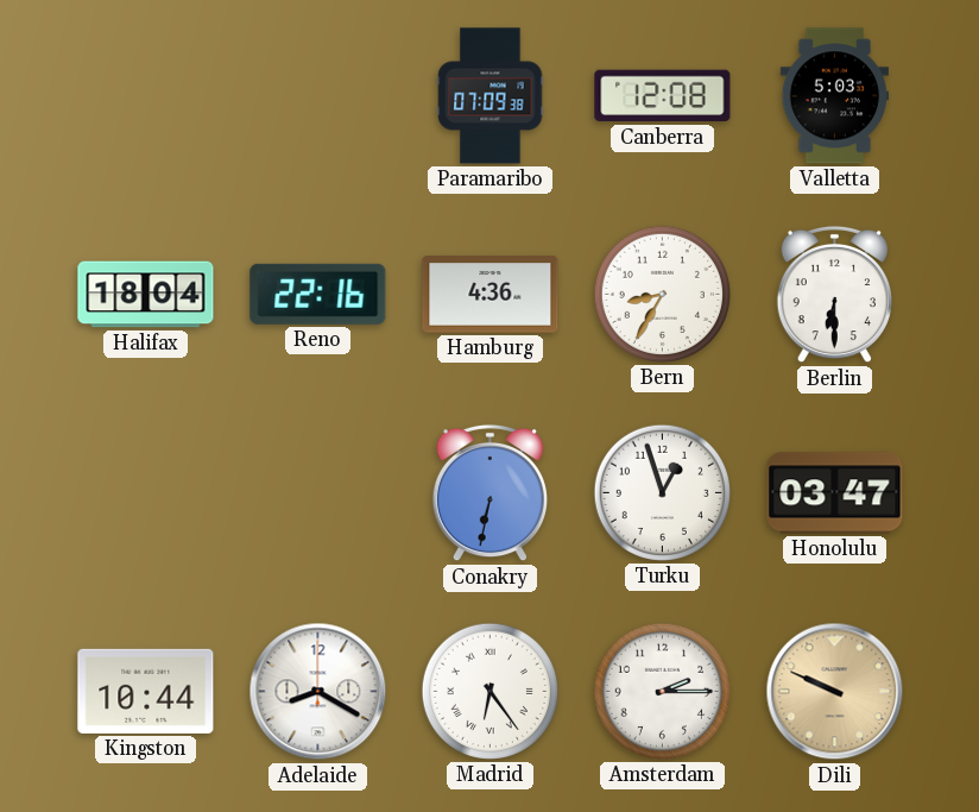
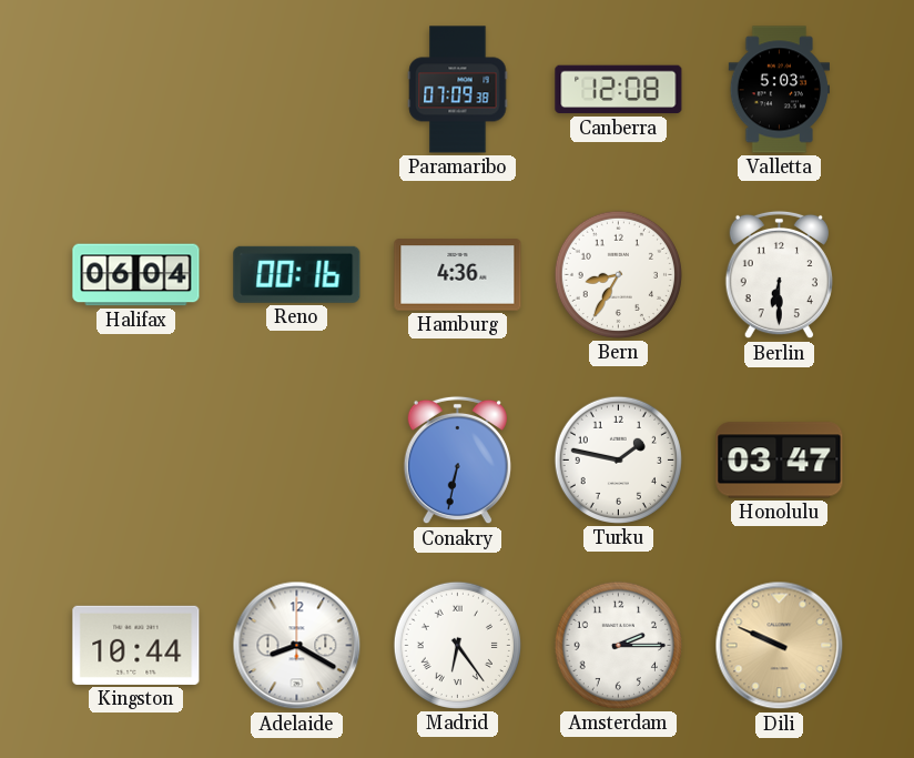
Halifax: 18:04 -> 06:04
Reno: 22:16 -> 00:16
Turku: 12:57 -> 1:47
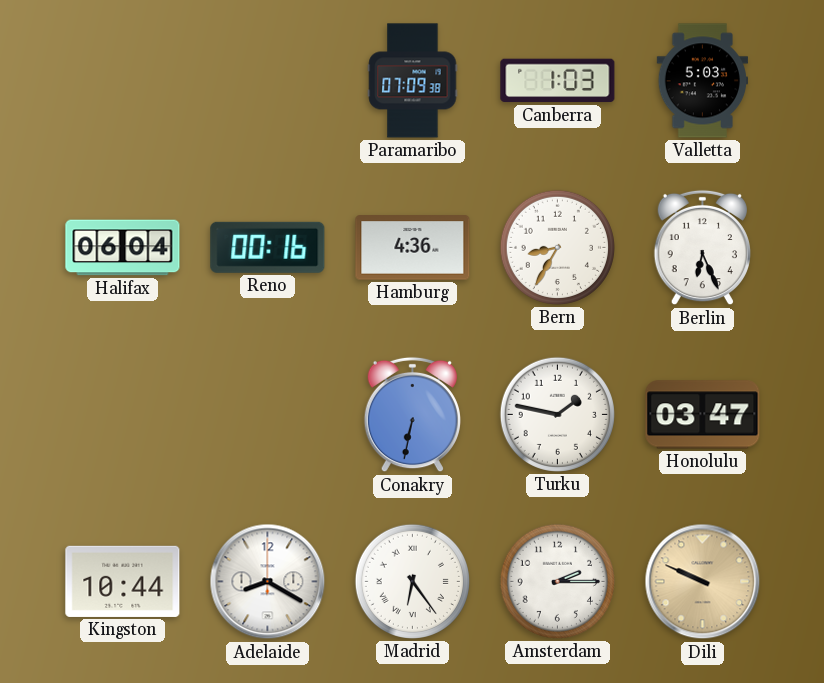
Canberra: 12:08 -> 1:03
Berlin: 6:30 -> 6:26
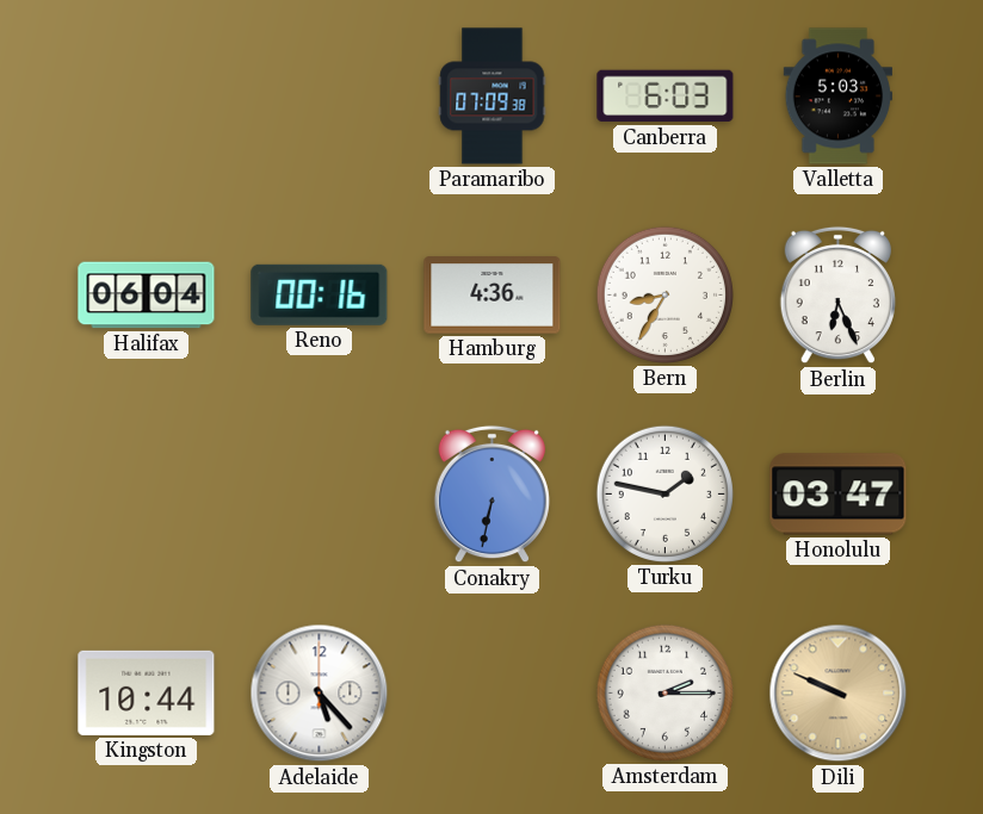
Canberra: 1:03 -> 6:03
Adelaide: 8:20 -> 5:23
Madrid: 6:24 -> none
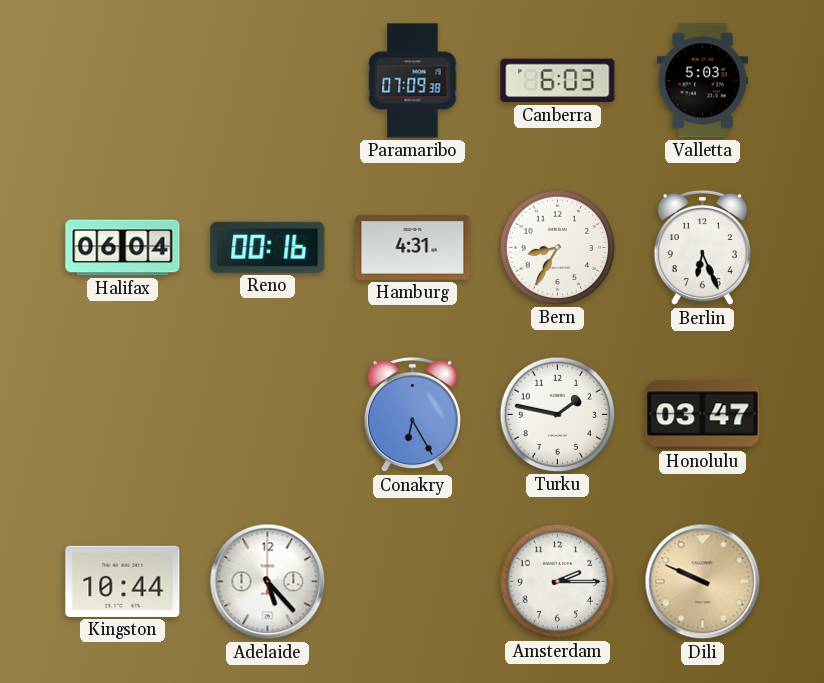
Hamburg: 4:36 -> 4:31
Conakry: 6:32 -> 6:25
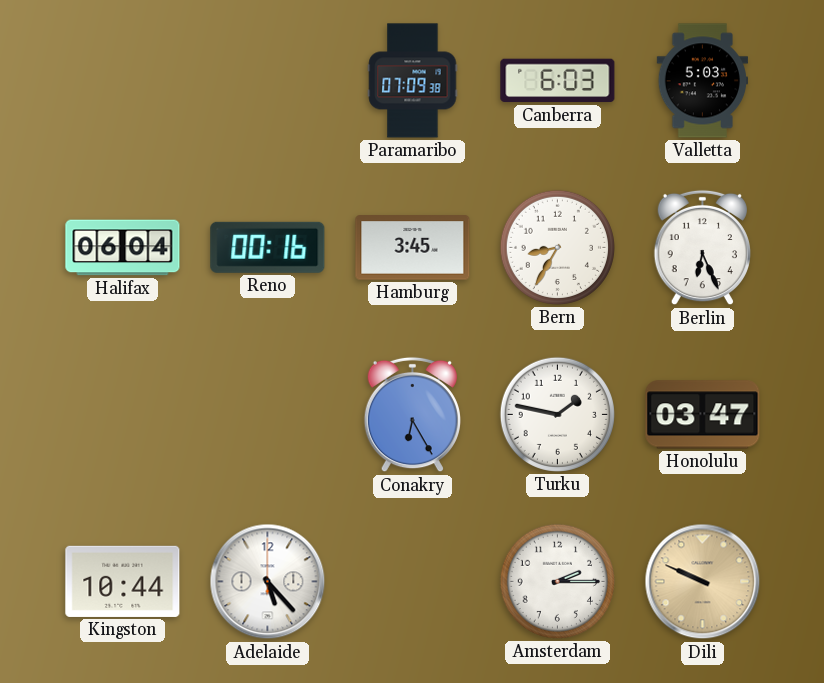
Hamburg: 4:31 -> 3:45
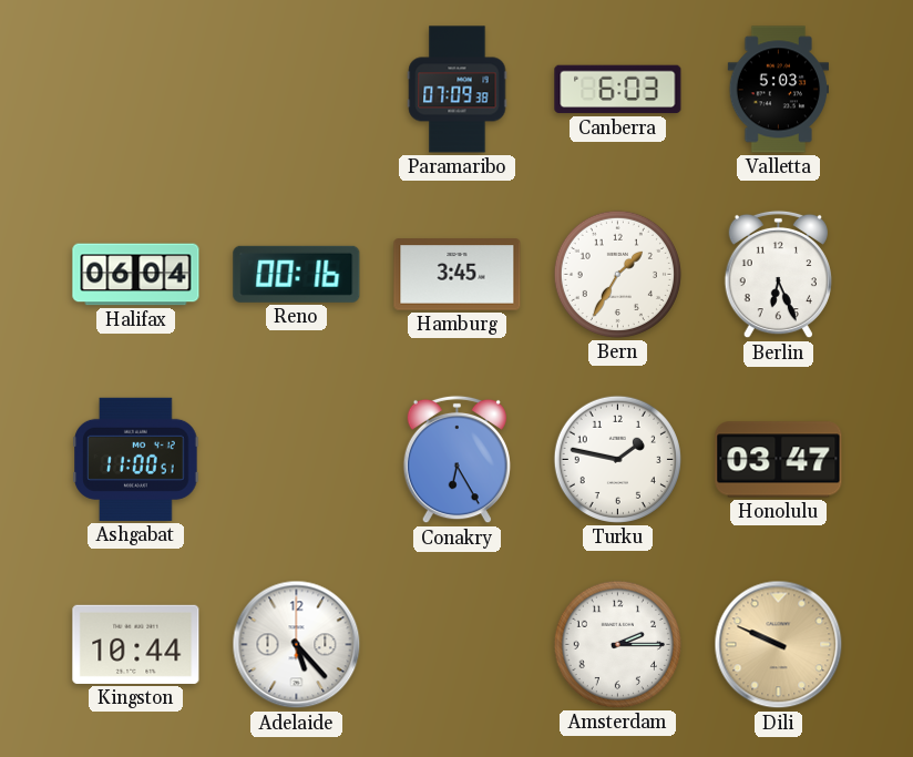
Bern: 8:35 -> 1:35
Ashgabat: none -> 11:00
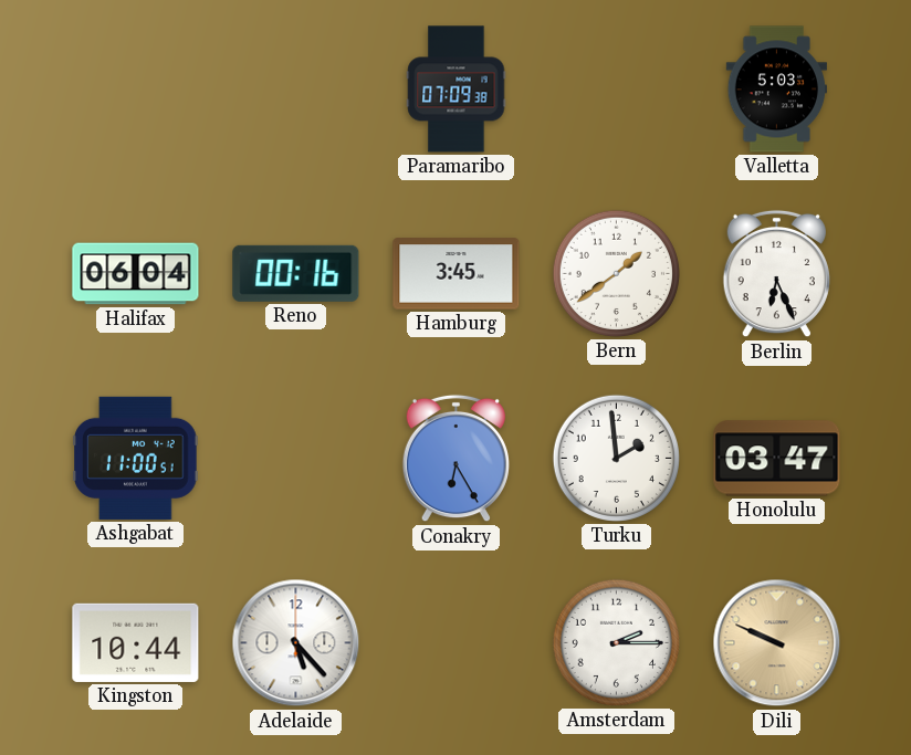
Canberra: 6:03 -> none
Bern: 1:35 -> 1:39
Turku: 1:47 -> 1:59
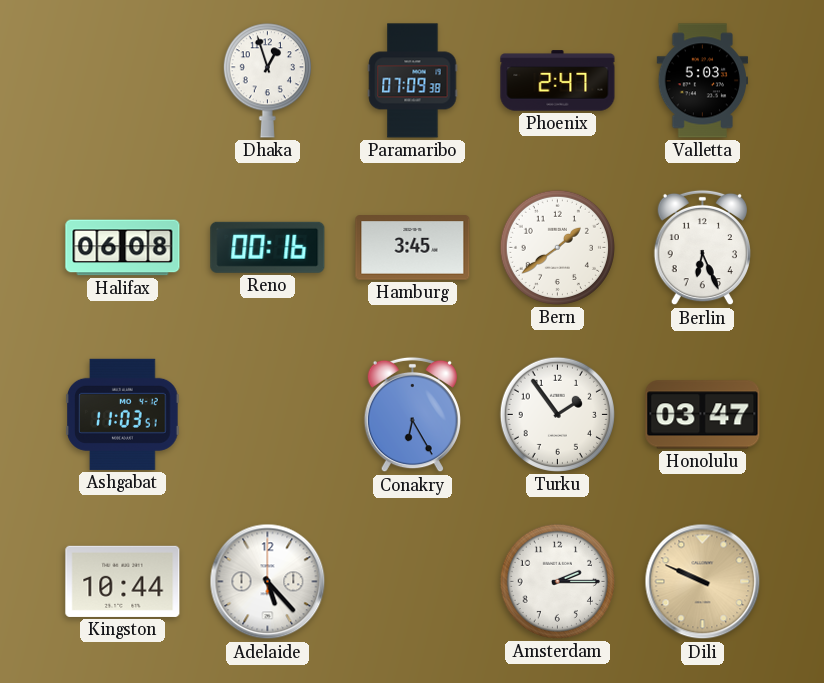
Dhaka: none -> 12:57
Phoenix: none -> 2:47
Halifax: 06:04 -> 06:08
Ashgabat: 11:00 -> 11:03
Turku: 1:59 -> 1:54
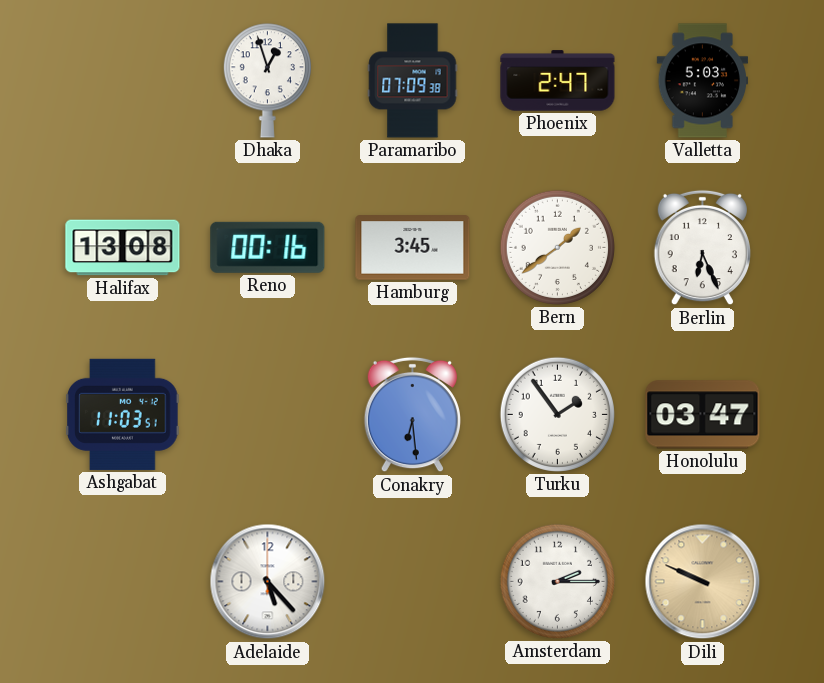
Halifax: 06:08 -> 13:08
Conakry: 6:25 -> 6:29
Kingston: 10:44 -> none
